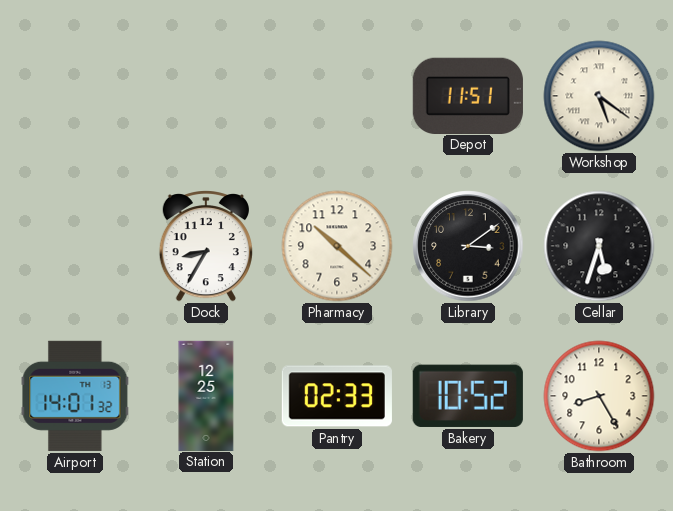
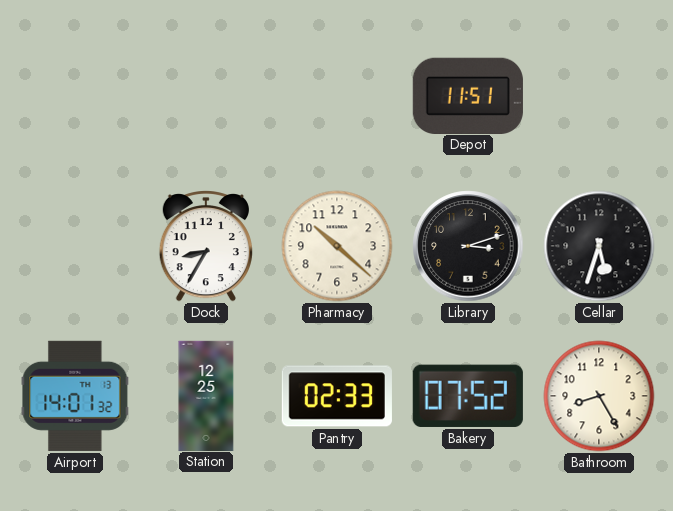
Workshop: 5:21 -> none
Library: 3:09 -> 3:12
Bakery: 10:52 -> 07:52
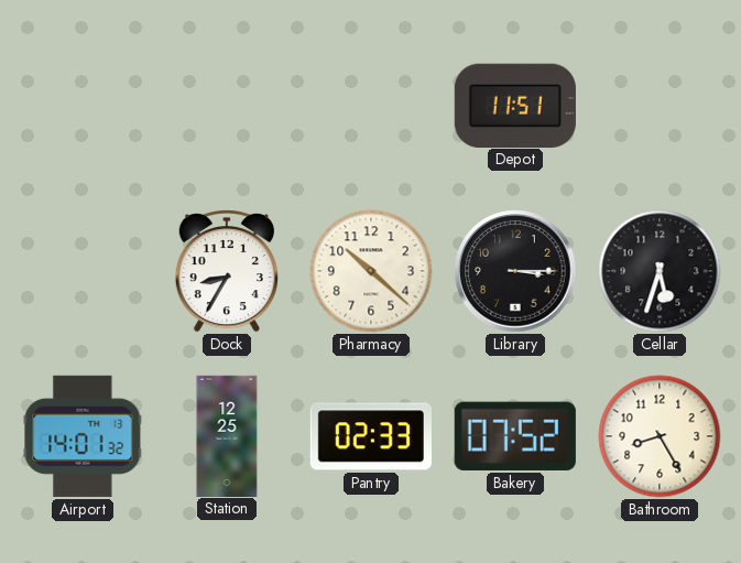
Library: 3:12 -> 3:15
